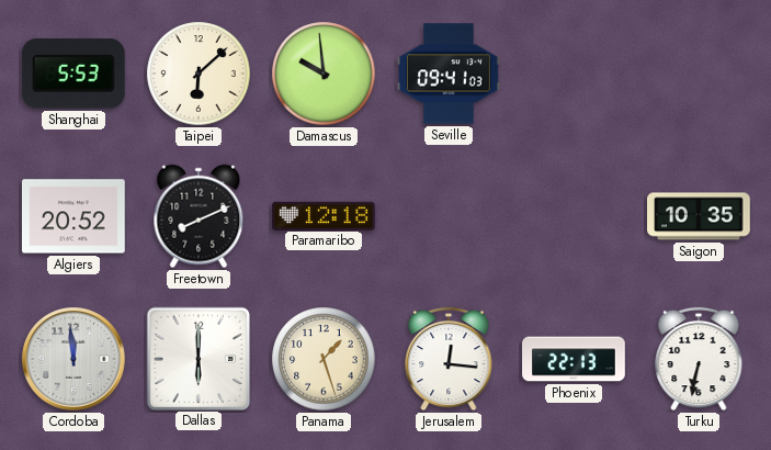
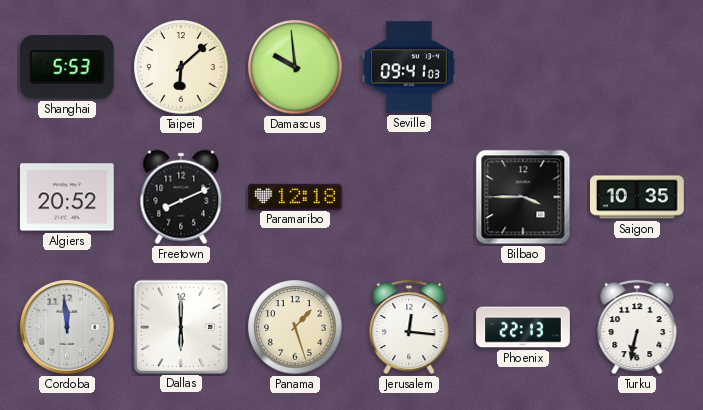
Bilbao: none -> 3:45
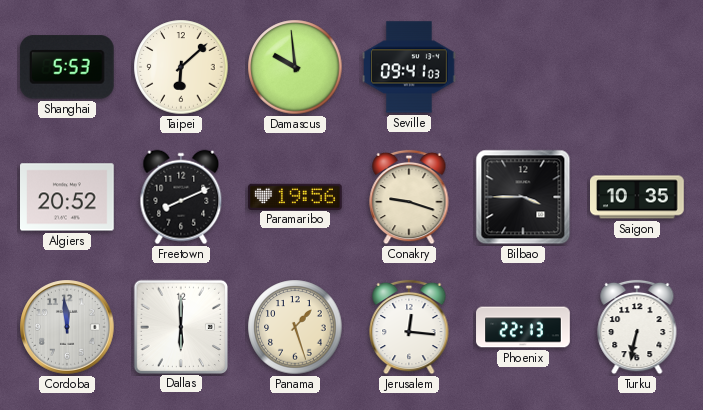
Paramaribo: 12:18 -> 19:56
Conakry: none -> 9:18
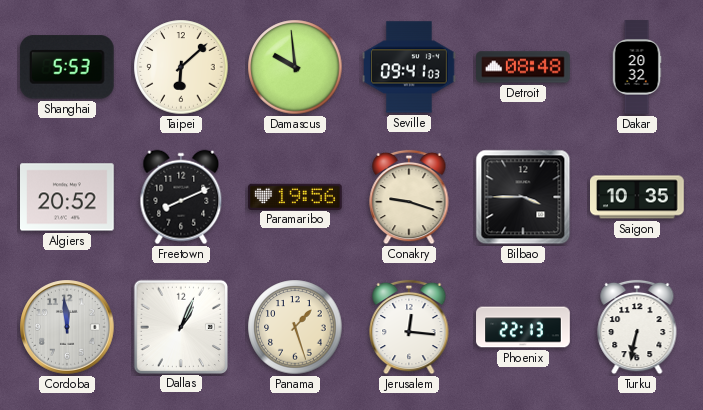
Detroit: none -> 08:48
Dakar: none -> 20:32
Dallas: 6:00 -> 1:04
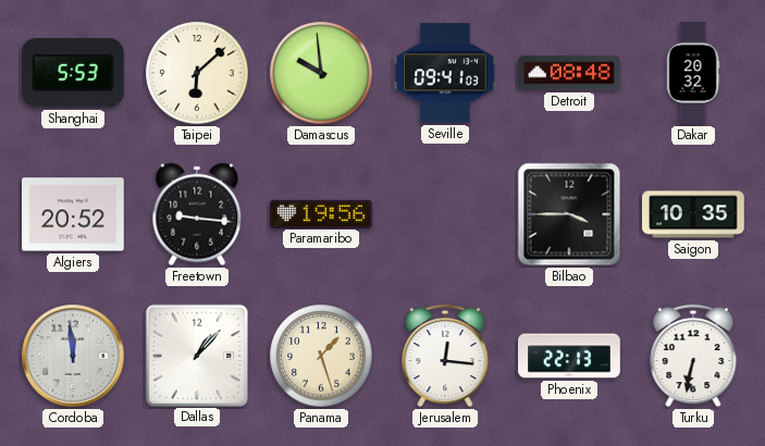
Freetown: 8:11 -> 9:16
Conakry: 9:18 -> none
Dallas: 1:04 -> 1:07
